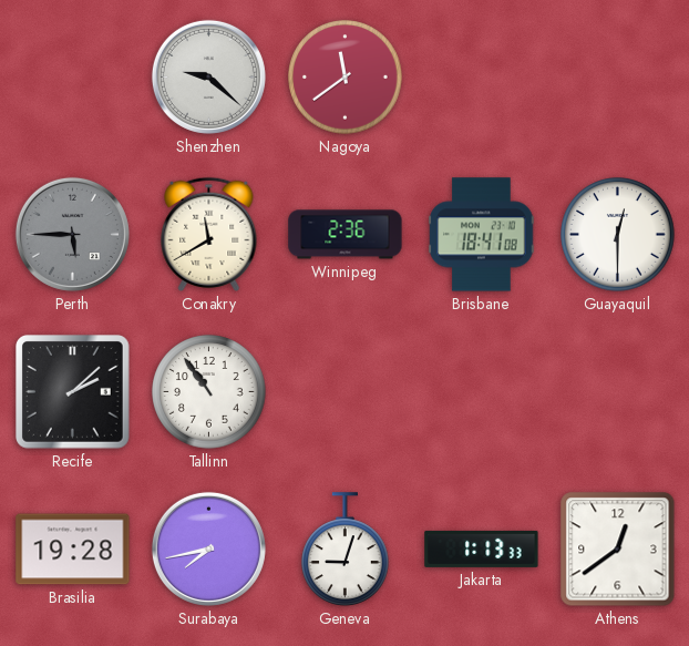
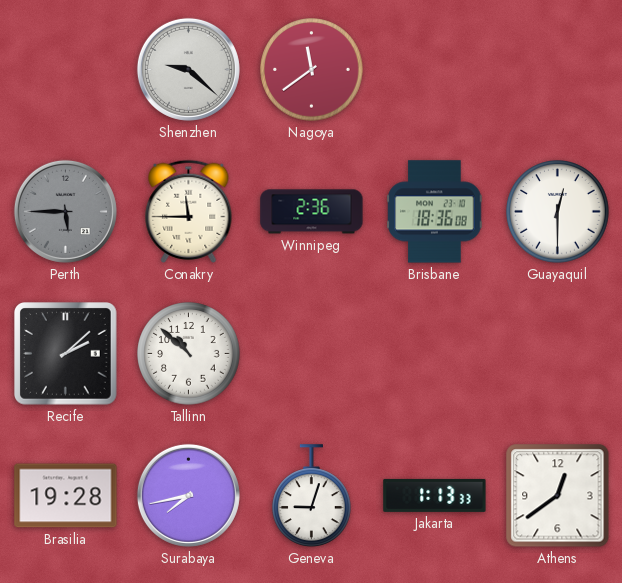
Conakry: 11:40 -> 11:45
Brisbane: 18:41 -> 18:36
Tallinn: 10:54 -> 10:52
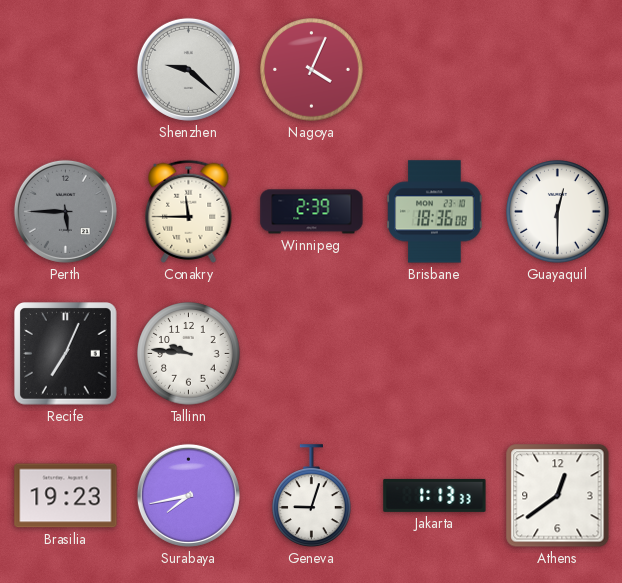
Nagoya: 11:39 -> 4:04
Winnipeg: 2:36 -> 2:39
Recife: 2:08 -> 7:04
Tallinn: 10:52 -> 9:46
Brasilia: 19:28 -> 19:23
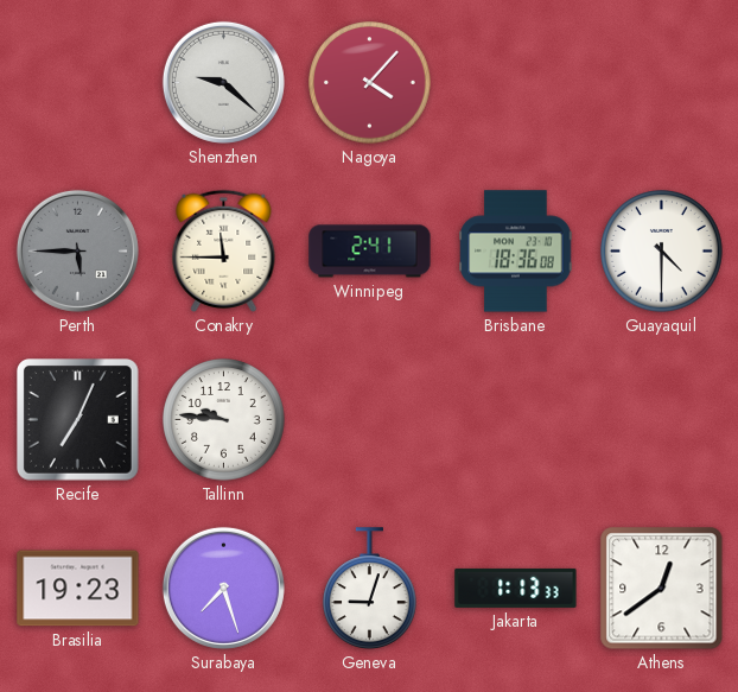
Nagoya: 4:04 -> 4:07
Winnipeg: 2:39 -> 2:41
Guayaquil: 12:30 -> 4:30
Surabaya: 7:43 -> 7:27
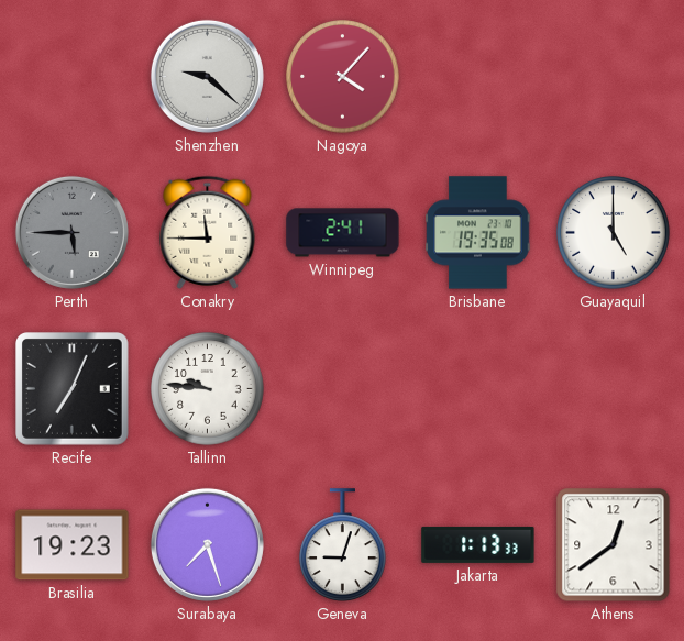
Brisbane: 18:36 -> 19:35
Guayaquil: 4:30 -> 5:00
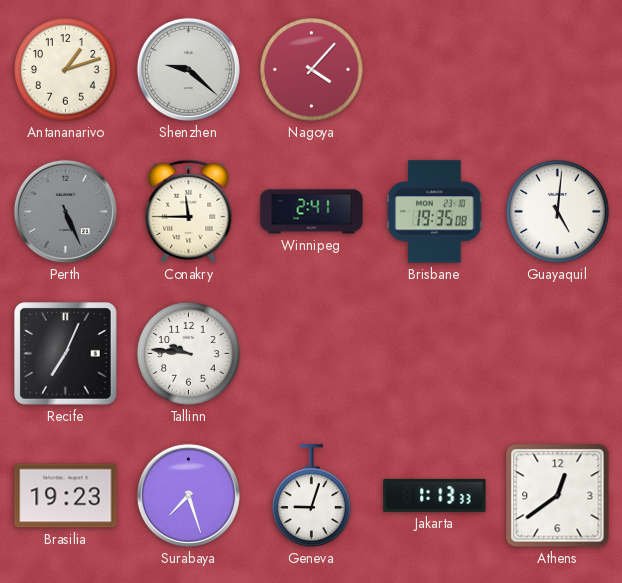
Antananarivo: none -> 1:12
Perth: 5:45 -> 5:26
Guayaquil: 5:00 -> 5:01
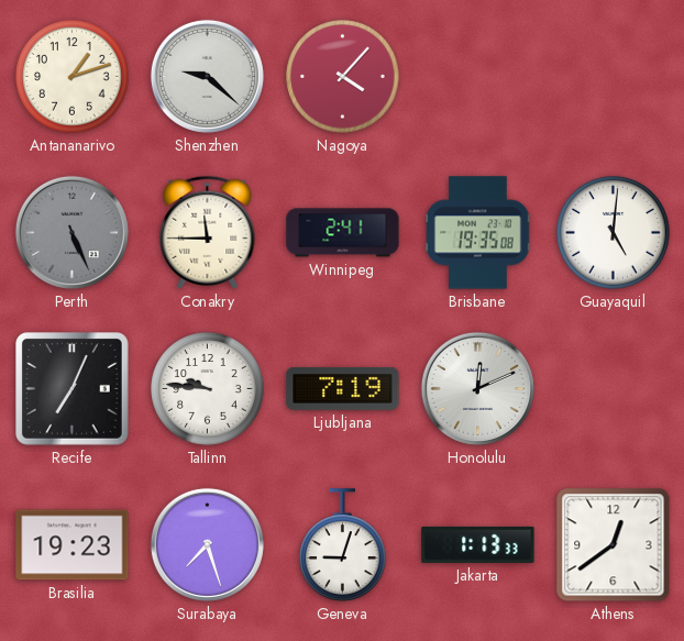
Ljubljana: none -> 7:19
Honolulu: none -> 12:11
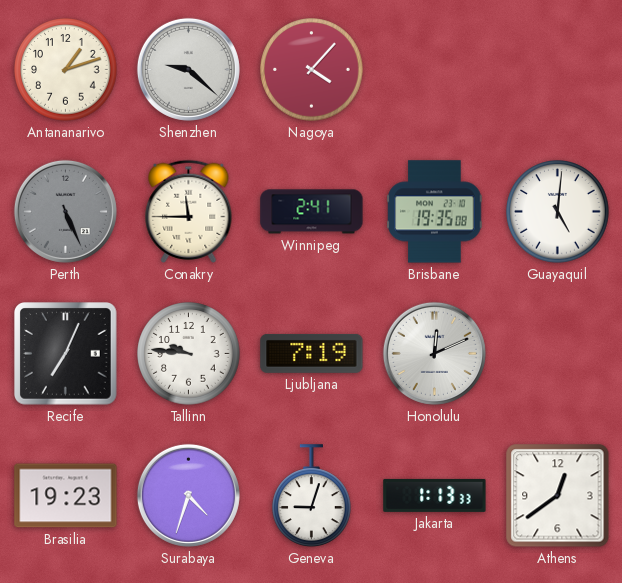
Surabaya: 7:27 -> 4:33
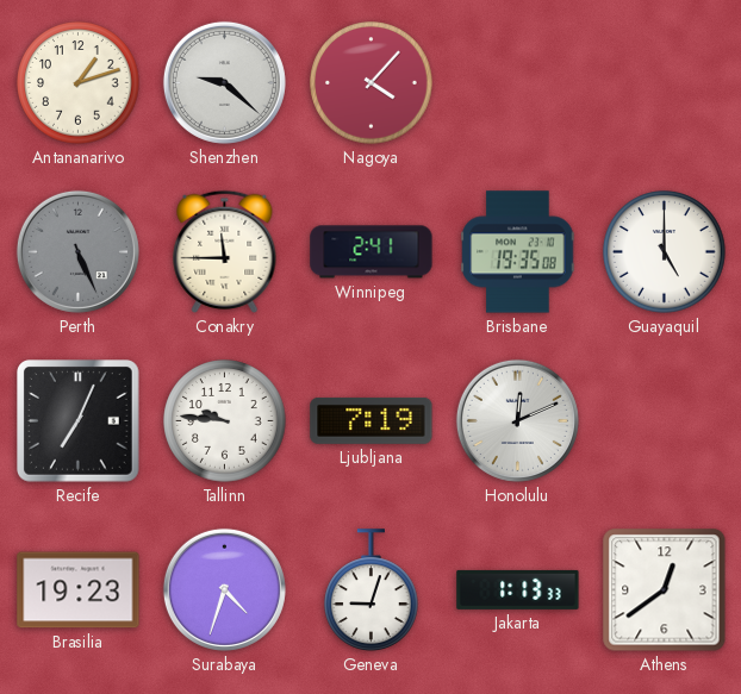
Guayaquil: 5:01 -> 5:00
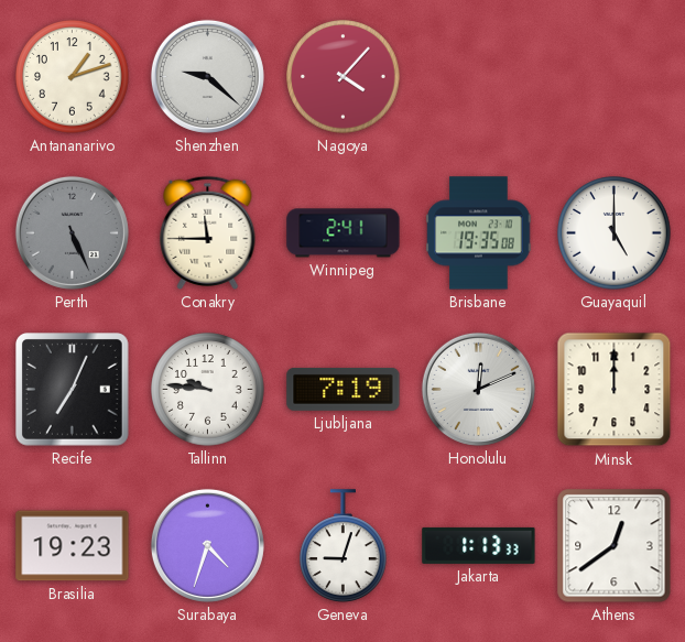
Minsk: none -> 12:00
